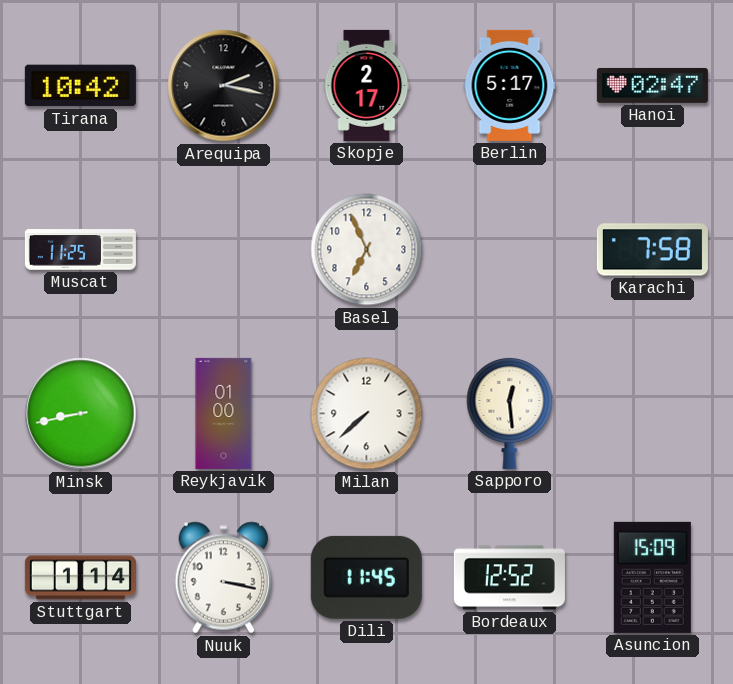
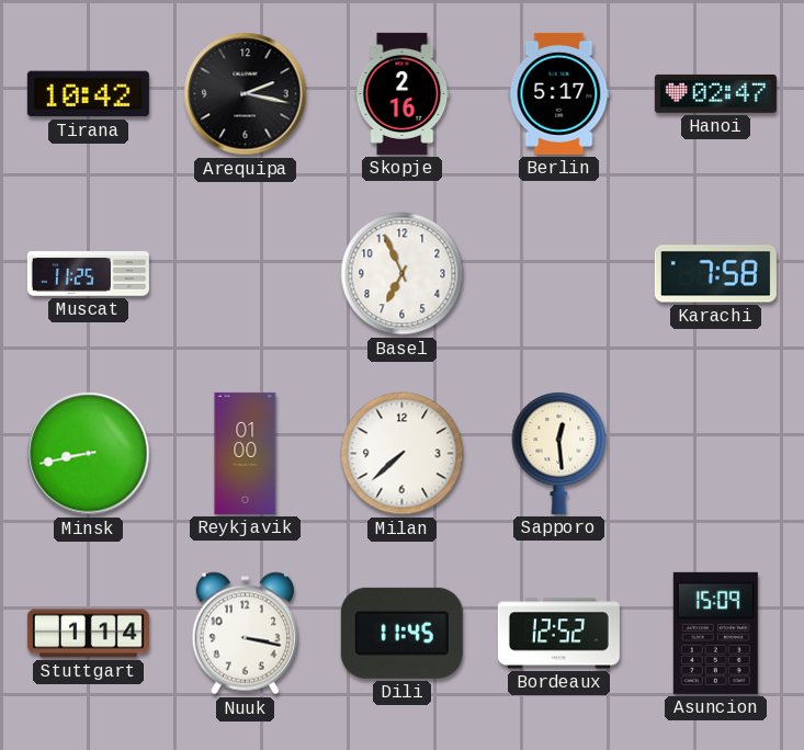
Skopje: 2:17 -> 2:16
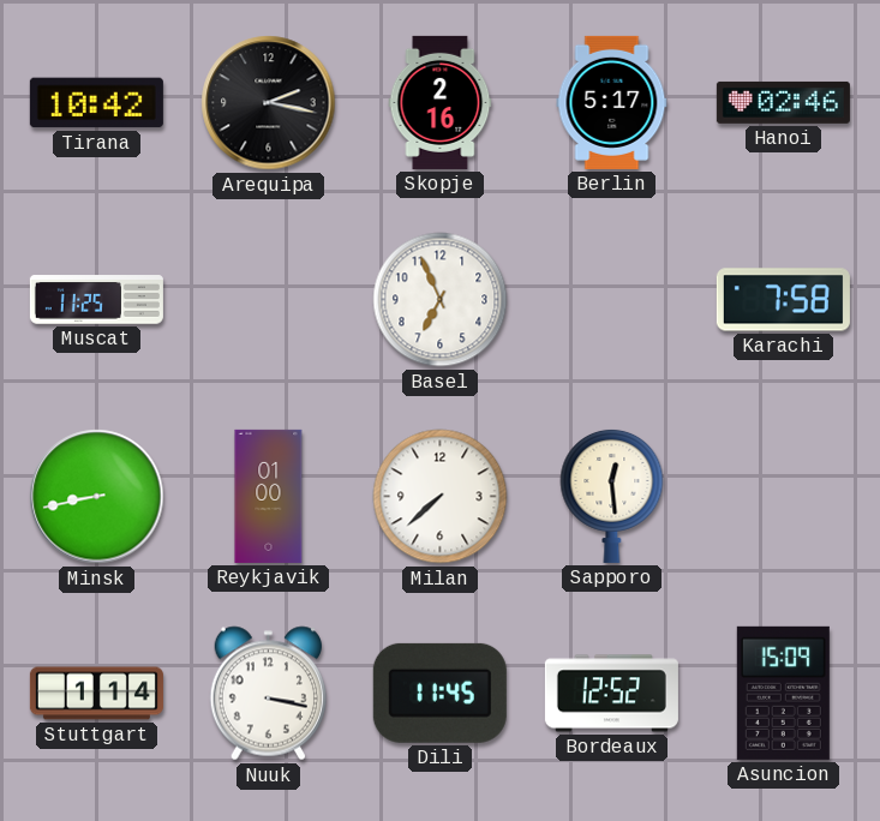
Hanoi: 02:47 -> 02:46
